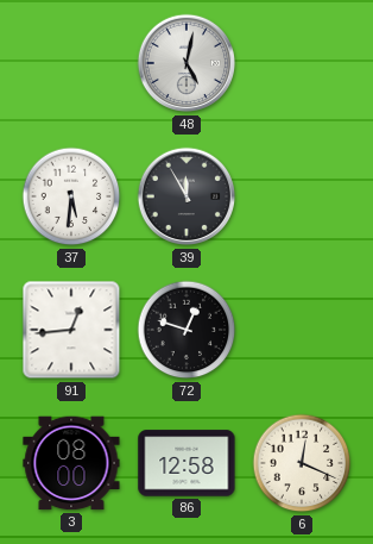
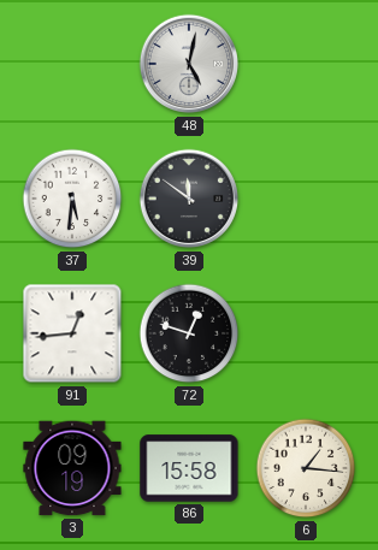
39: 11:55 -> 11:51
3: 08:00 -> 09:19
86: 12:58 -> 15:58
6: 12:19 -> 1:16
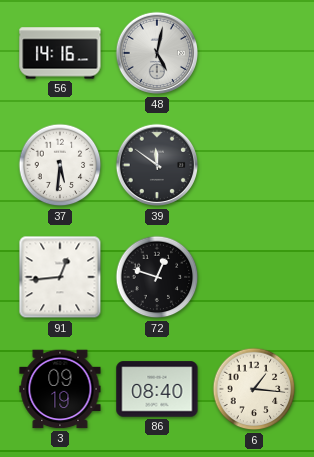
56: none -> 14:16
86: 15:58 -> 08:40
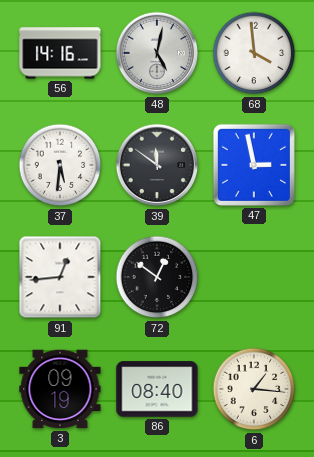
68: none -> 3:59
47: none -> 2:58
72: 12:48 -> 12:51
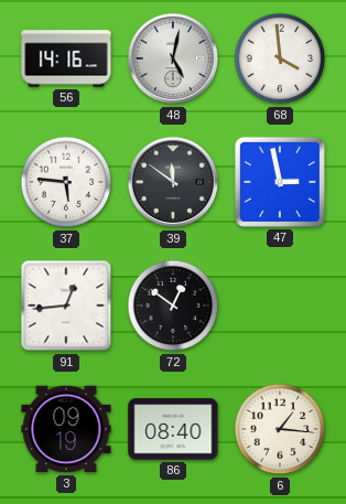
37: 5:31 -> 5:46
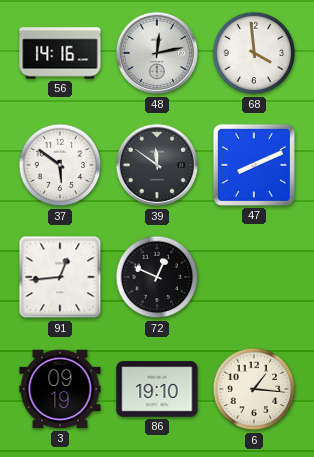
48: 5:02 -> 12:13
37: 5:46 -> 5:51
47: 2:58 -> 8:11
72: 12:51 -> 12:49
86: 08:40 -> 19:10
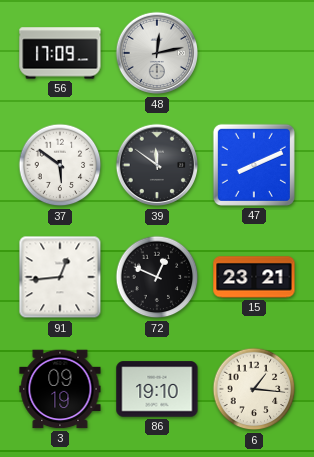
56: 14:16 -> 17:09
68: 3:59 -> none
15: none -> 23:21
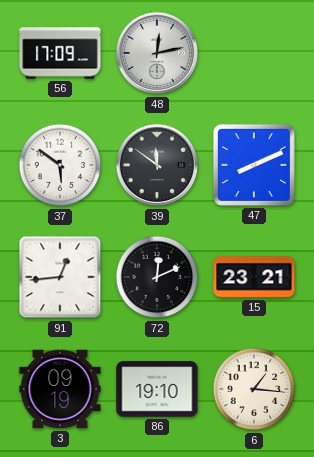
72: 12:49 -> 12:11
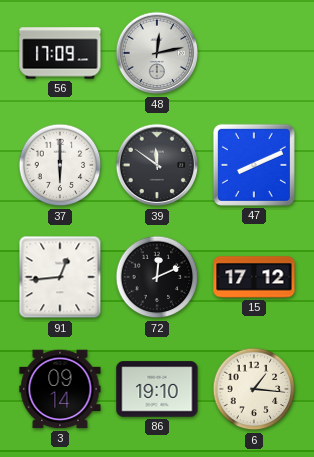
37: 5:51 -> 6:00
15: 23:21 -> 17:12
3: 09:19 -> 09:14
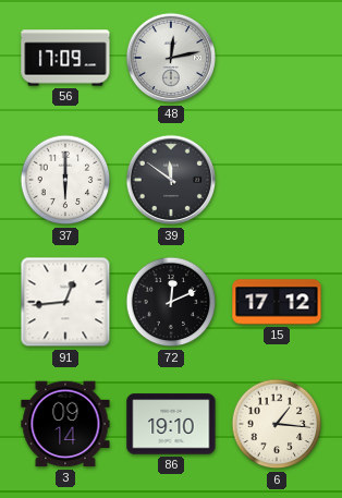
47: 8:11 -> none
